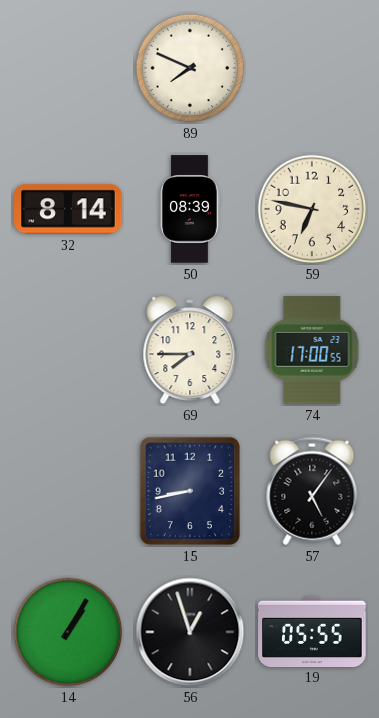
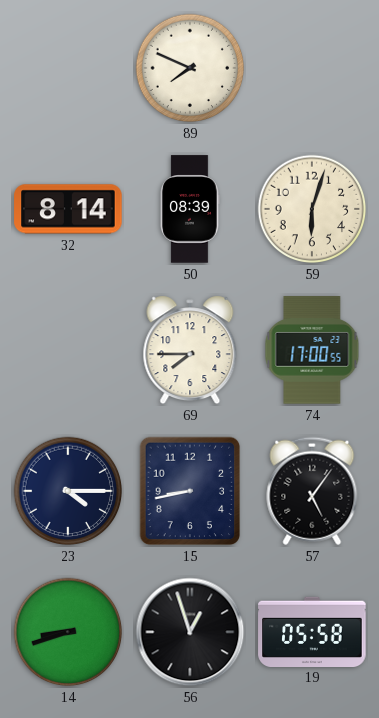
59: 6:47 -> 6:03
23: none -> 4:15
14: 1:05 -> 8:42
19: 05:55 -> 05:58
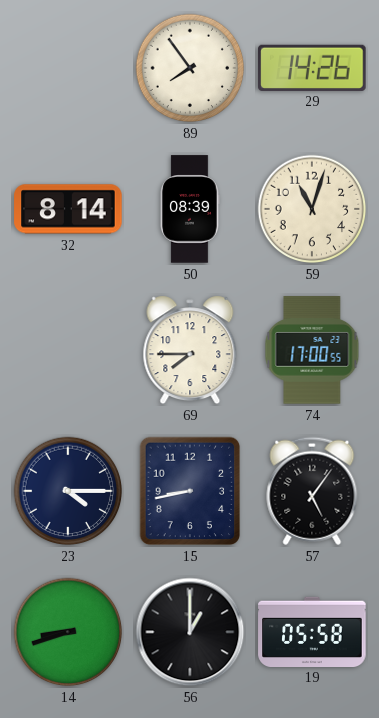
89: 7:49 -> 7:54
29: none -> 14:26
59: 6:03 -> 11:03
56: 12:57 -> 1:00
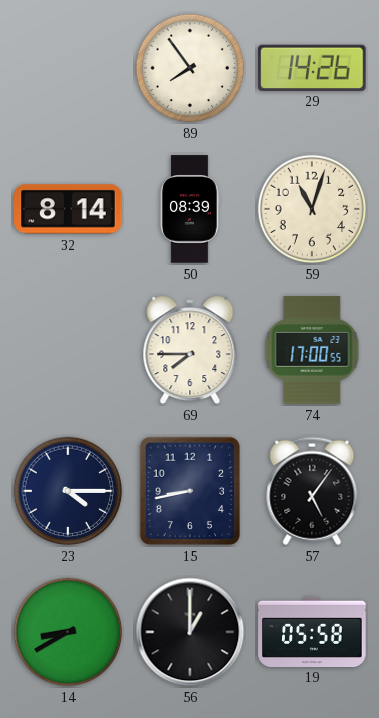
14: 8:42 -> 8:40
